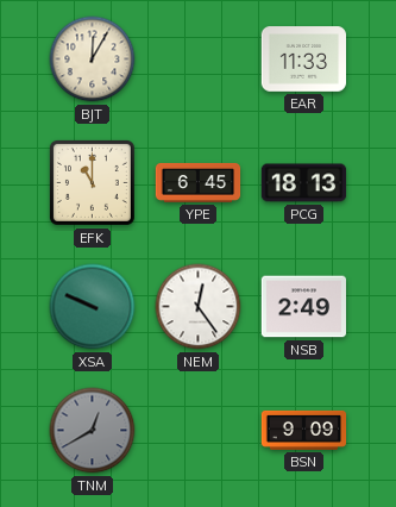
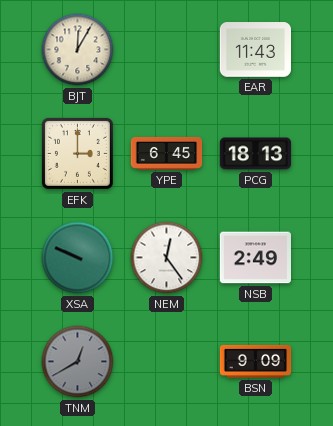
EAR: 11:33 -> 11:43
EFK: 11:00 -> 3:00
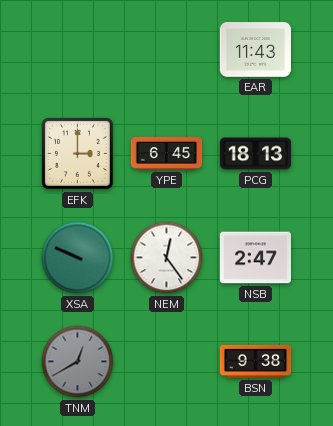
BJT: 12:05 -> none
NSB: 2:49 -> 2:47
BSN: 9:09 -> 9:38
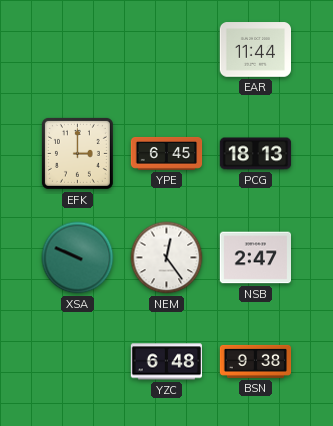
EAR: 11:43 -> 11:44
TNM: 12:40 -> none
YZC: none -> 6:48
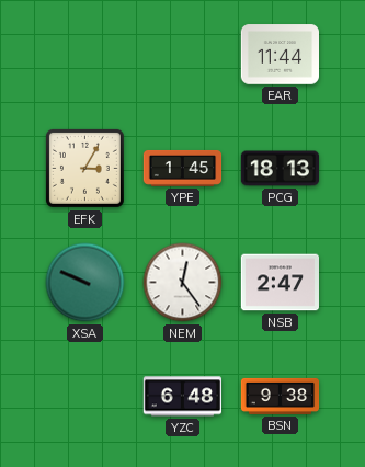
EFK: 3:00 -> 3:05
YPE: 6:45 -> 1:45
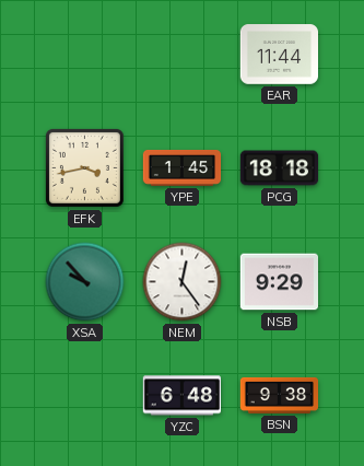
EFK: 3:05 -> 3:43
PCG: 18:13 -> 18:18
XSA: 9:49 -> 9:53
NSB: 2:47 -> 9:29
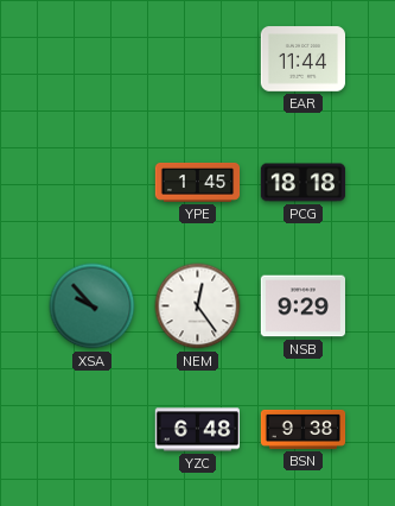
EFK: 3:43 -> none
